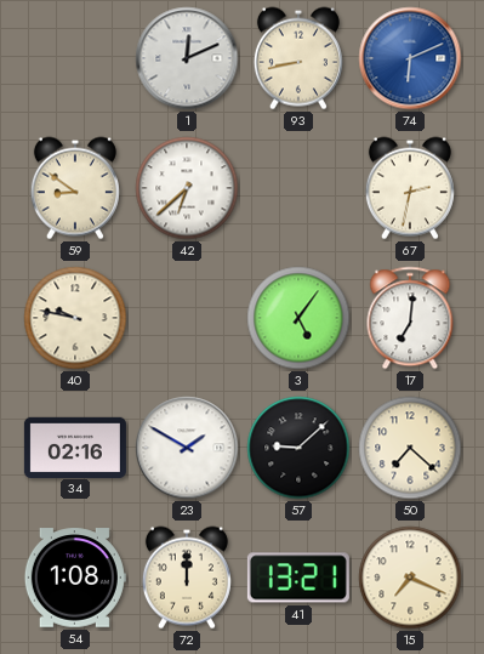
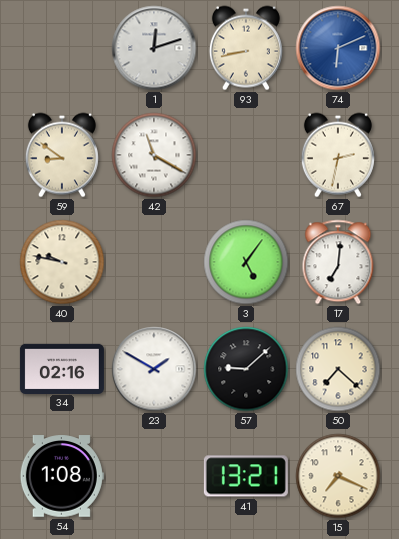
1: 12:11 -> 12:12
42: 6:38 -> 11:20
72: 12:00 -> none
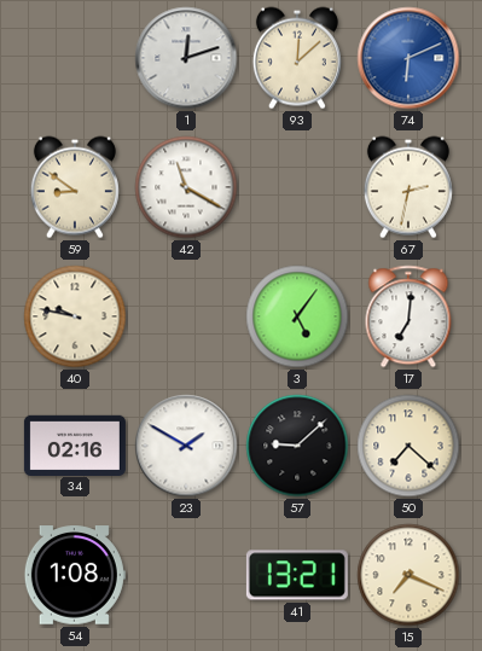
93: 8:43 -> 12:08
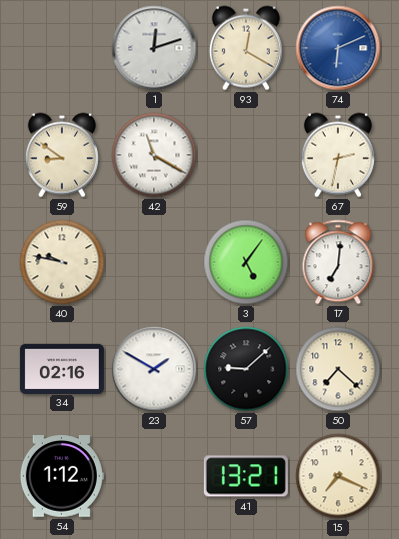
93: 12:08 -> 12:20
54: 1:08 -> 1:12
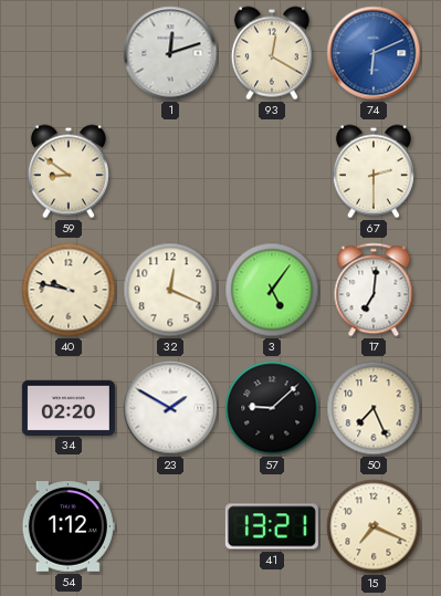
42: 11:20 -> none
67: 2:32 -> 2:30
32: none -> 12:19
34: 02:16 -> 02:20
50: 7:22 -> 7:26
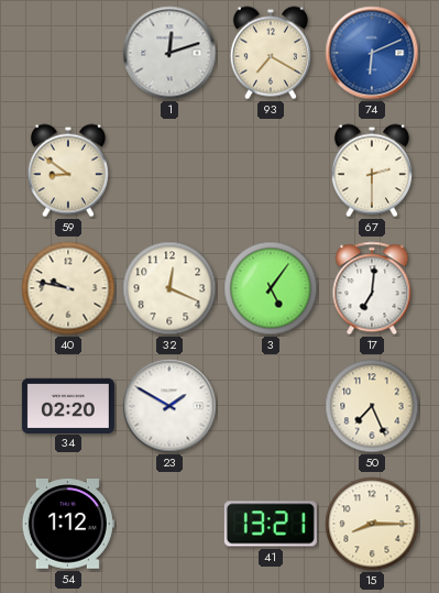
93: 12:20 -> 7:20
57: 9:08 -> none
15: 7:19 -> 8:15
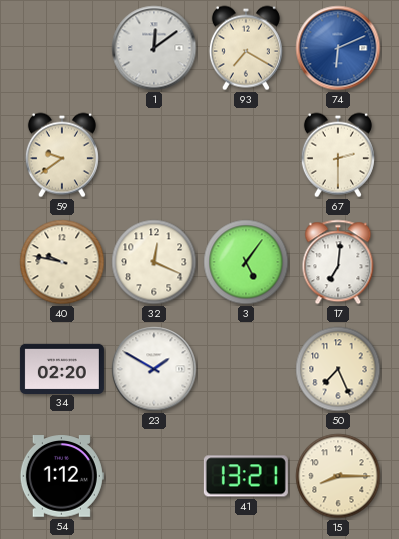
1: 12:12 -> 12:09
59: 8:51 -> 9:39
